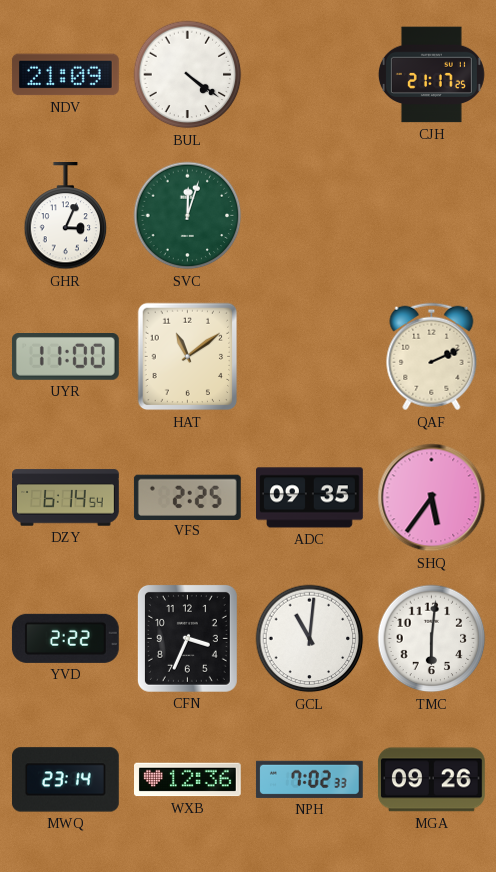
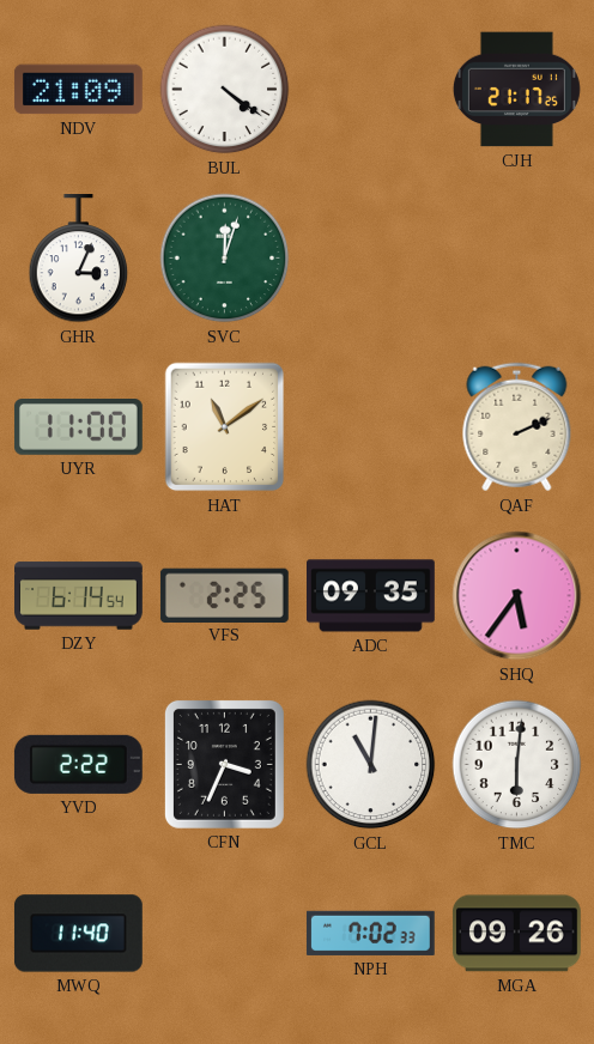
MWQ: 23:14 -> 11:40
WXB: 12:36 -> none
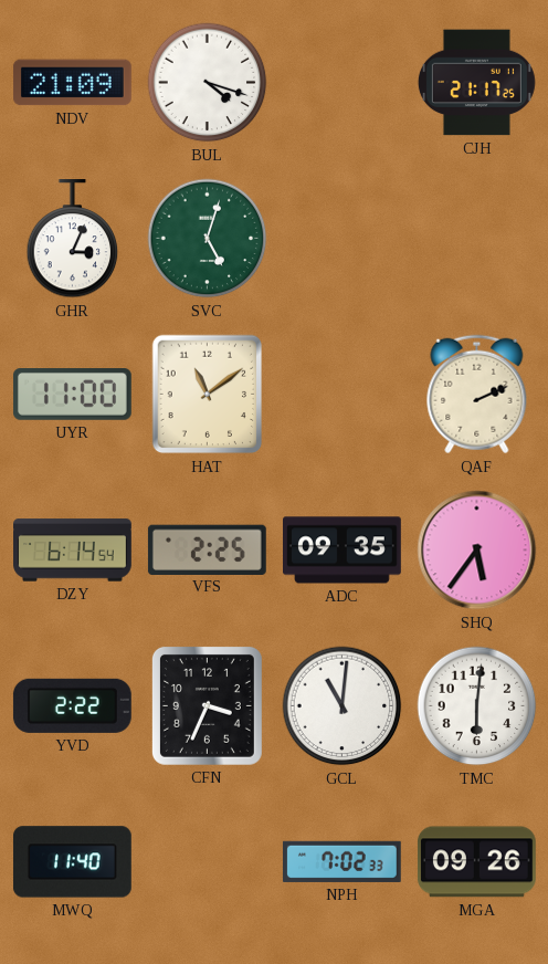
BUL: 4:21 -> 4:18
SVC: 12:03 -> 5:03
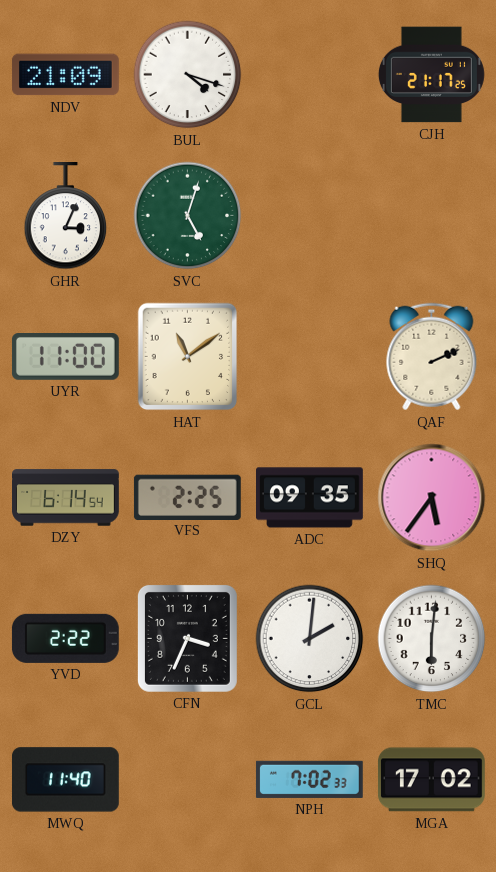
GCL: 11:01 -> 2:01
MGA: 09:26 -> 17:02
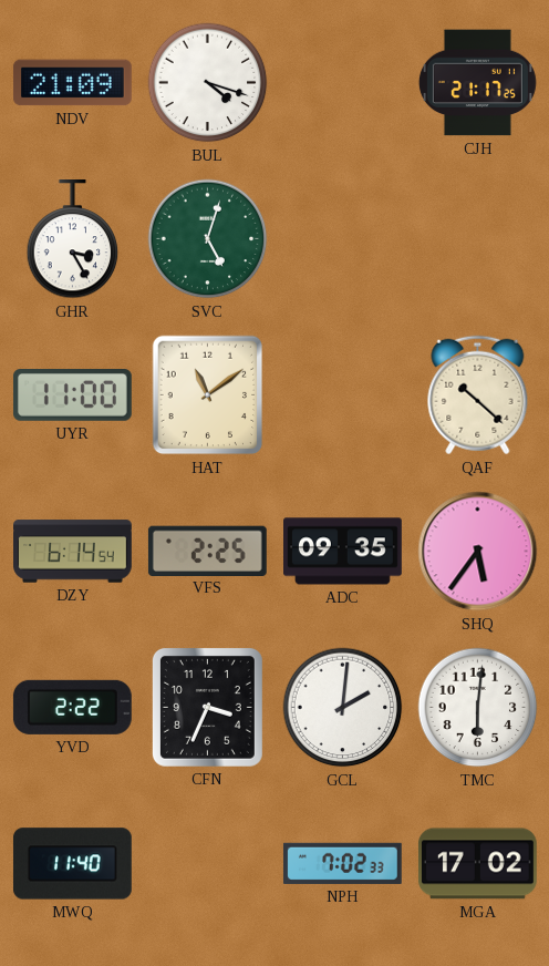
GHR: 3:04 -> 3:25
QAF: 2:11 -> 10:22
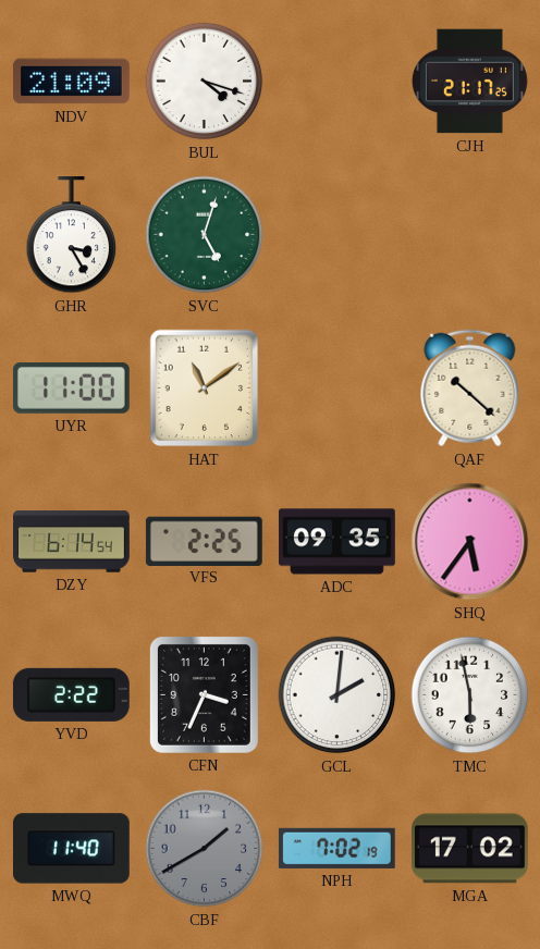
TMC: 6:01 -> 5:58
CBF: none -> 1:40
NPH: 7:02:33 -> 7:02:19
